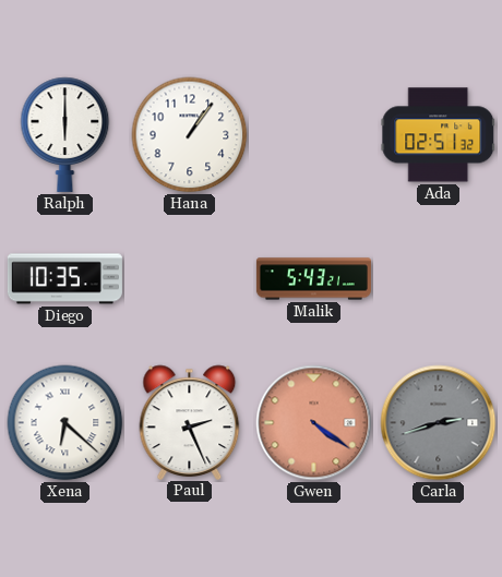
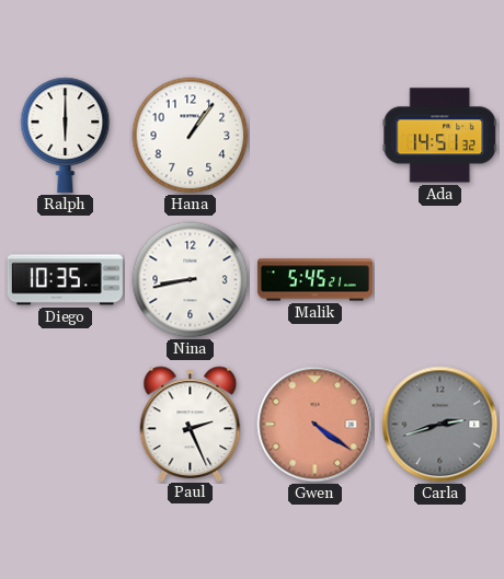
Ada: 02:51 -> 14:51
Nina: none -> 8:43
Malik: 5:43 -> 5:45
Xena: 6:22 -> none
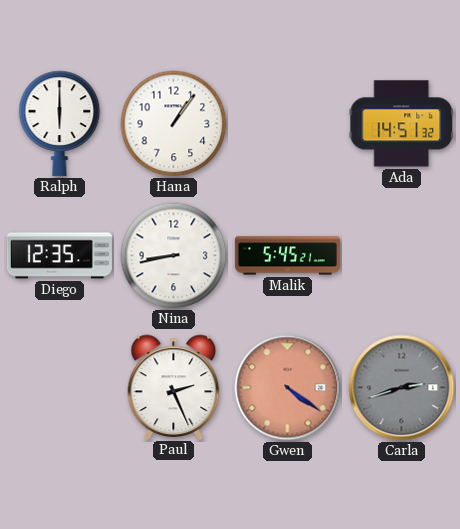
Diego: 10:35 -> 12:35
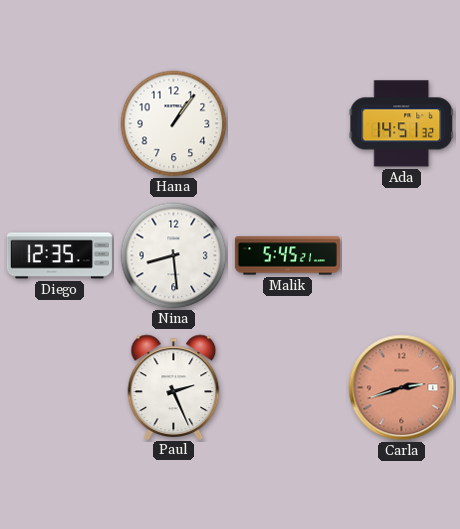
Ralph: 6:00 -> none
Nina: 8:43 -> 8:29
Gwen: 4:21 -> none
Carla dial: grey -> salmon
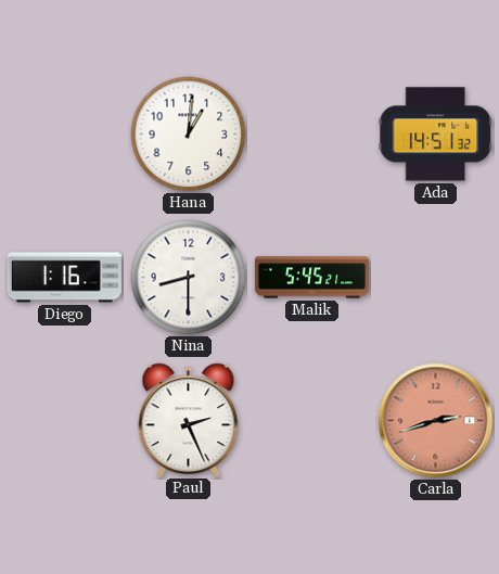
Hana: 1:06 -> 1:01
Diego: 12:35 -> 1:16
Nina: 8:29 -> 8:30
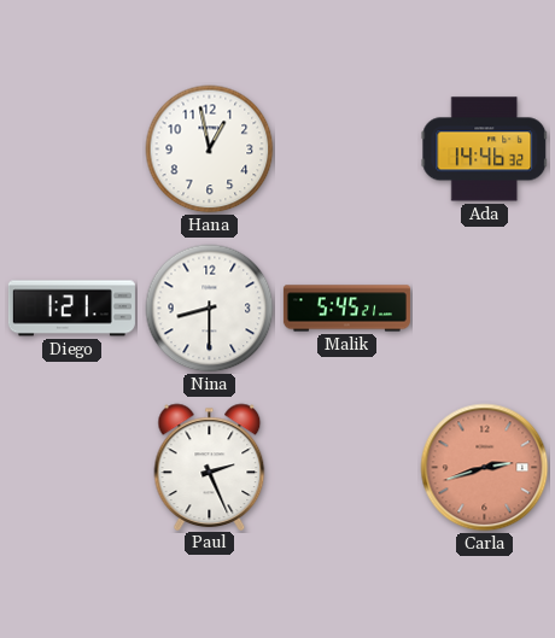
Hana: 1:01 -> 12:58
Ada: 14:51 -> 14:46
Diego: 1:16 -> 1:21
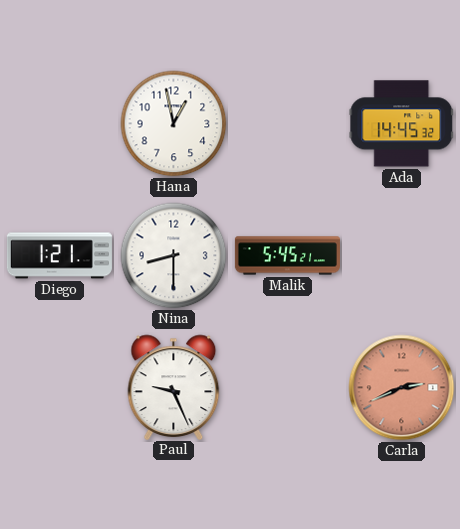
Ada: 14:46 -> 14:45
Paul: 2:26 -> 9:26
Carla: 2:42 -> 2:41
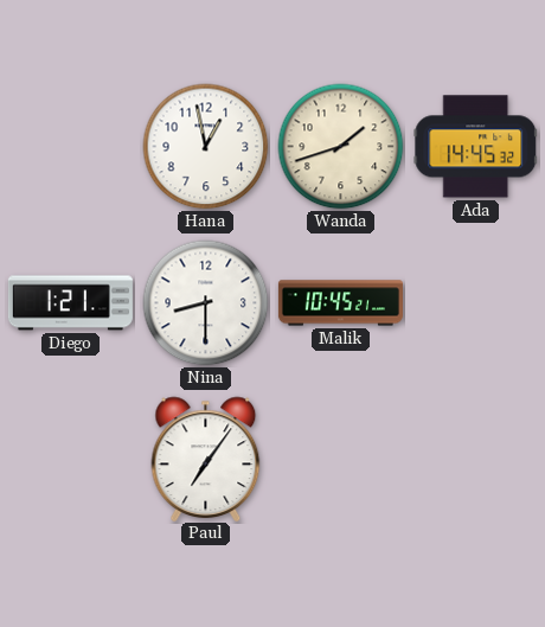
Wanda: none -> 1:42
Malik: 5:45 -> 10:45
Paul: 9:26 -> 7:06
Carla: 2:41 -> none
